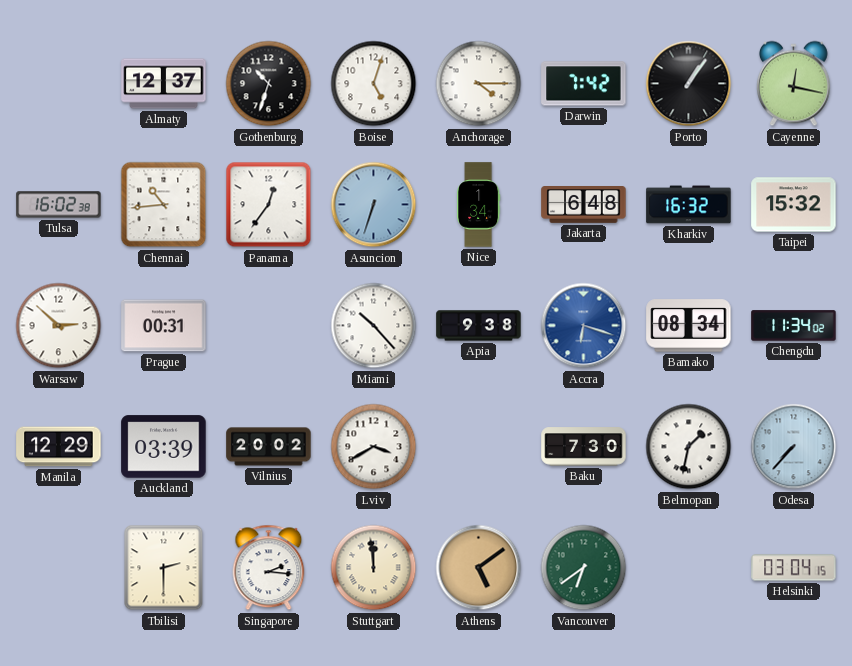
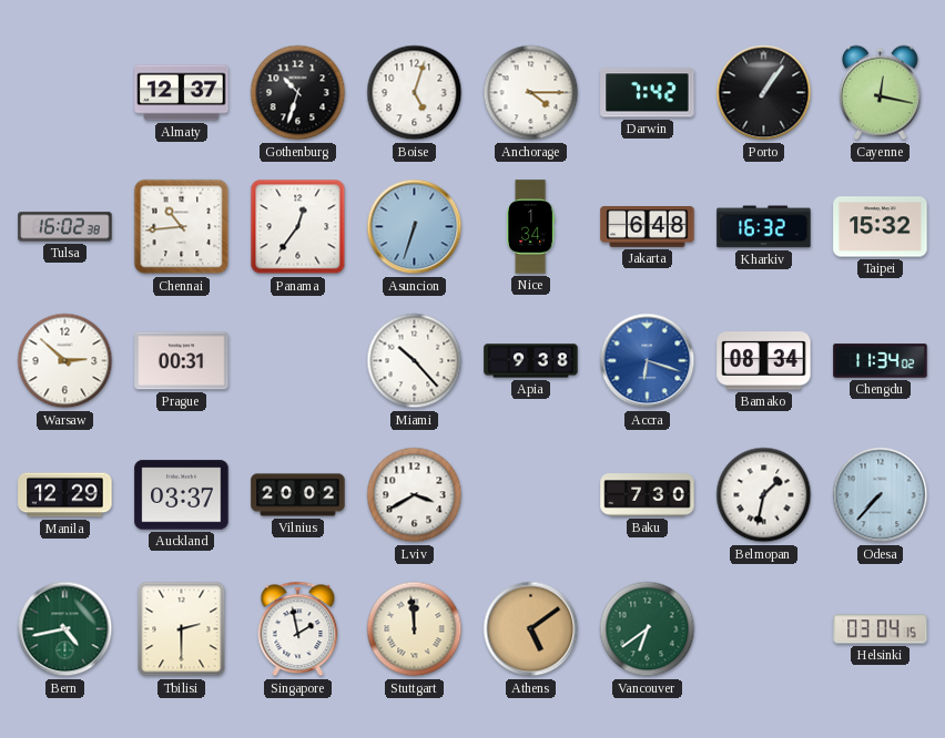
Auckland: 03:39 -> 03:37
Bern: none -> 4:43
Singapore: 2:16 -> 1:58
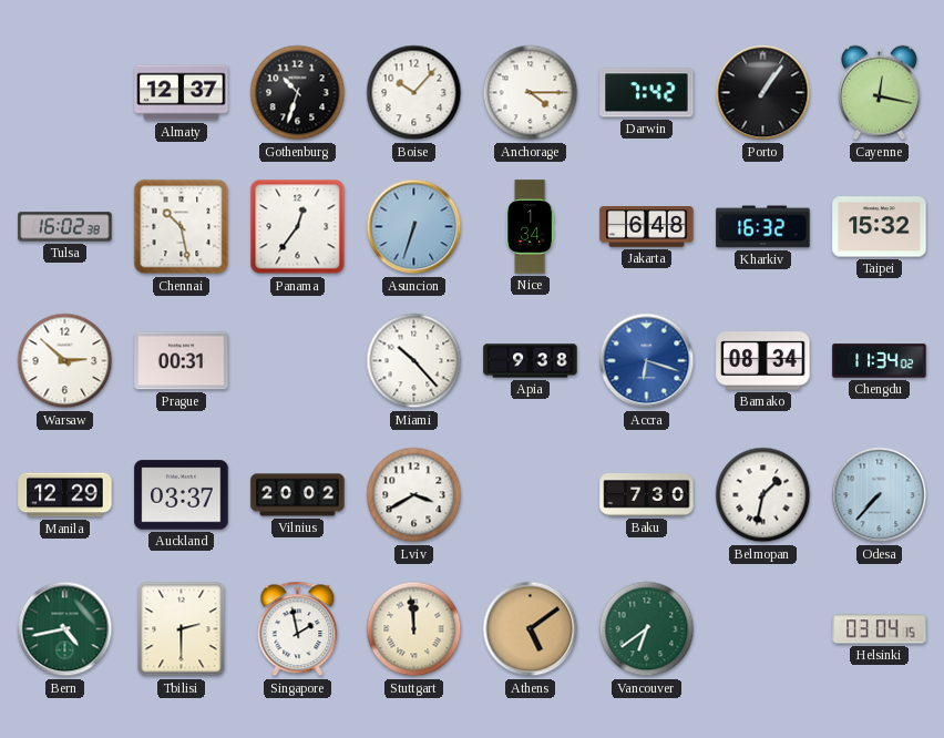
Boise: 5:03 -> 10:07
Chennai: 10:44 -> 10:28
